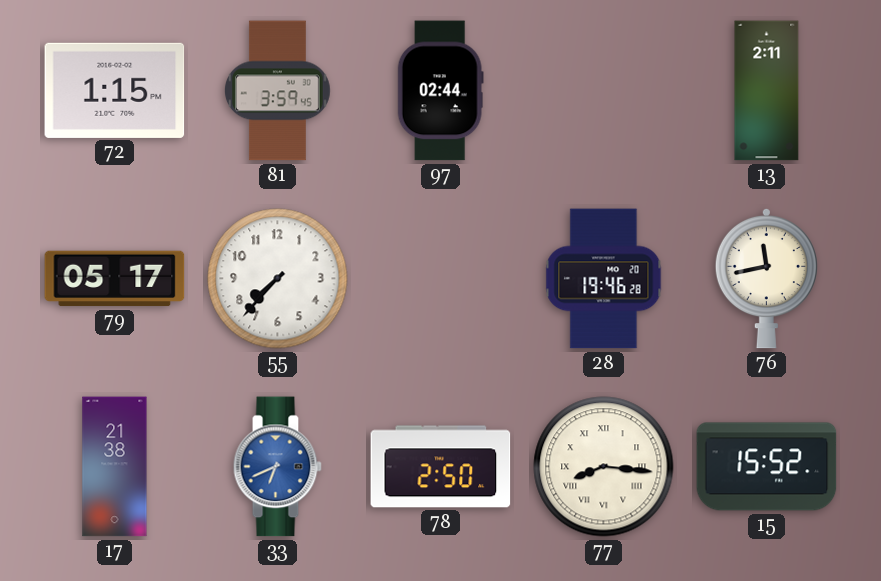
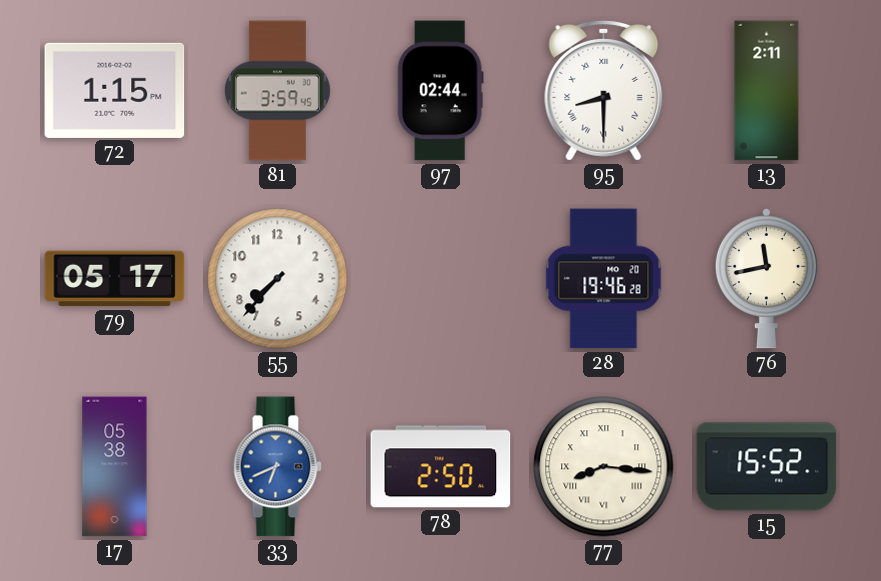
95: none -> 8:30
17: 21:38 -> 05:38
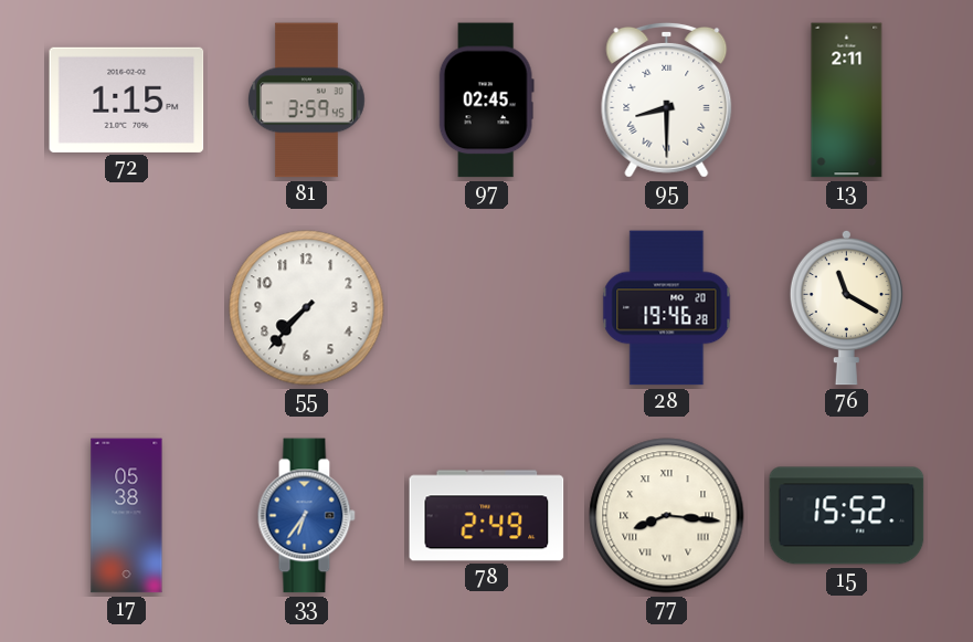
97: 02:44 -> 02:45
79: 05:17 -> none
76: 11:43 -> 11:20
33: 6:41 -> 6:36
78: 2:50 -> 2:49
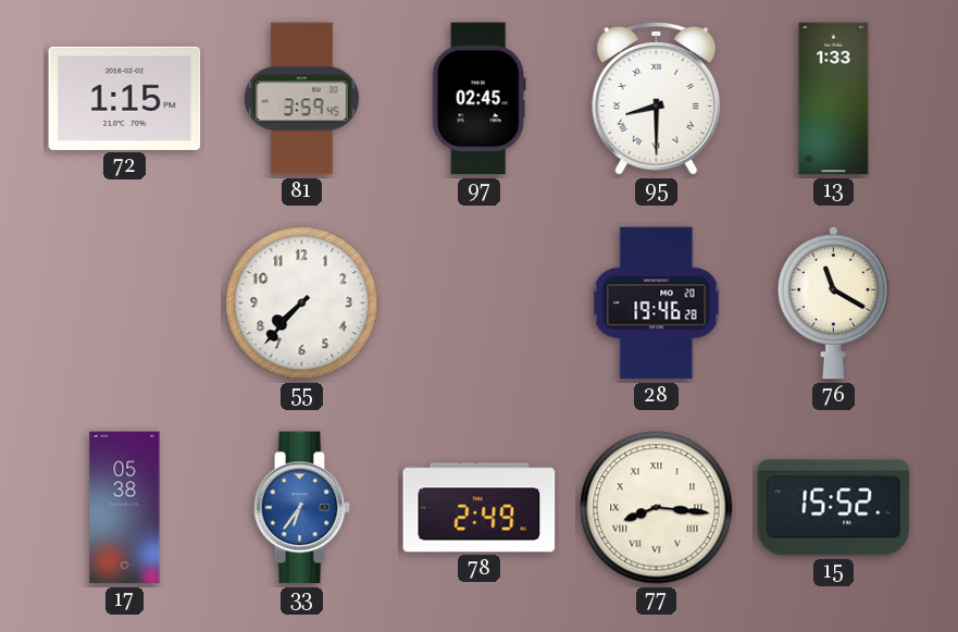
13: 2:11 -> 1:33
